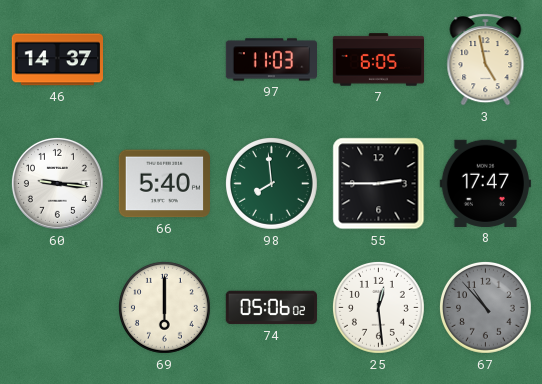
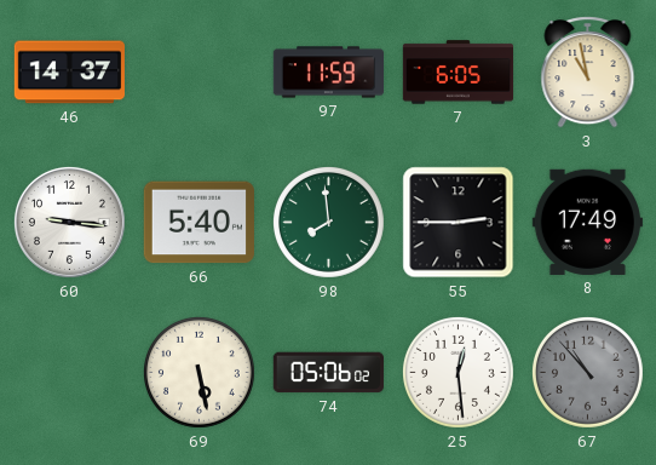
97: 11:03 -> 11:59
3: 4:58 -> 10:58
8: 17:47 -> 17:49
69: 6:00 -> 5:28
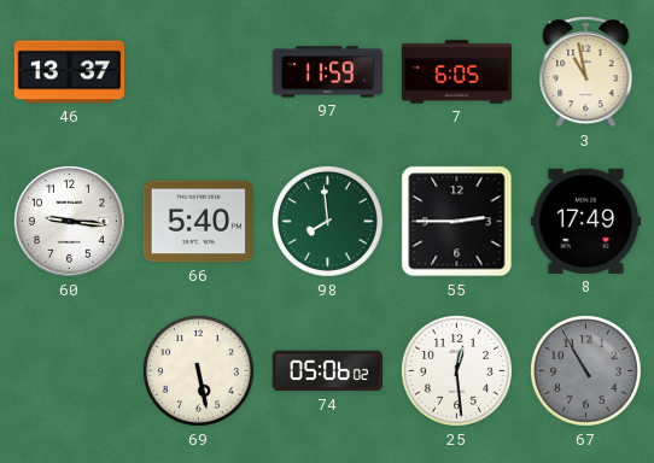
46: 14:37 -> 13:37
67: 10:53 -> 10:55
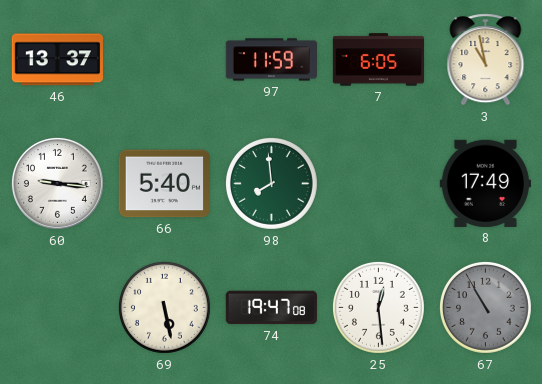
55: 2:45 -> none
74: 05:06 -> 19:47
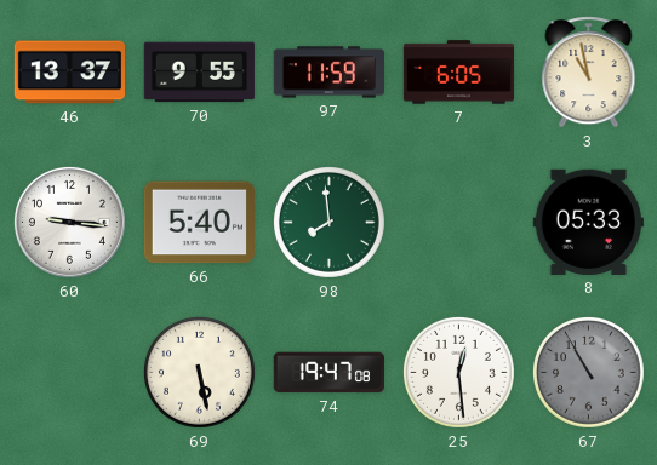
70: none -> 9:55
8: 17:49 -> 05:33
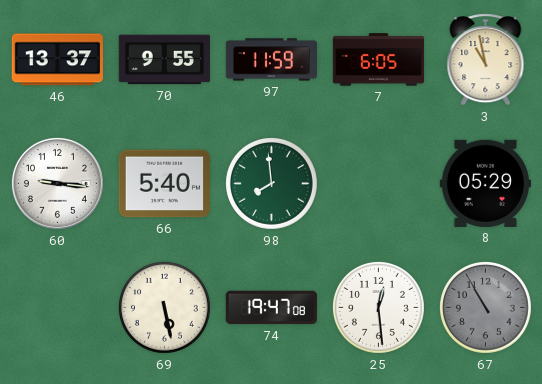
8: 05:33 -> 05:29
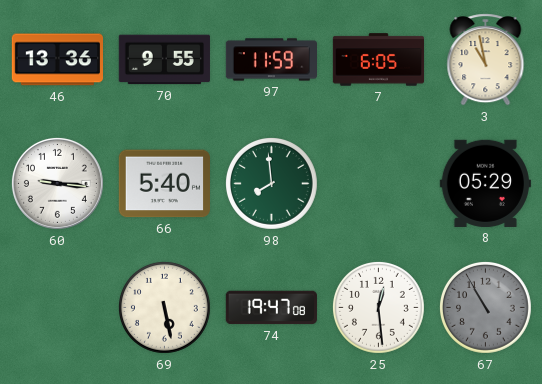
46: 13:37 -> 13:36
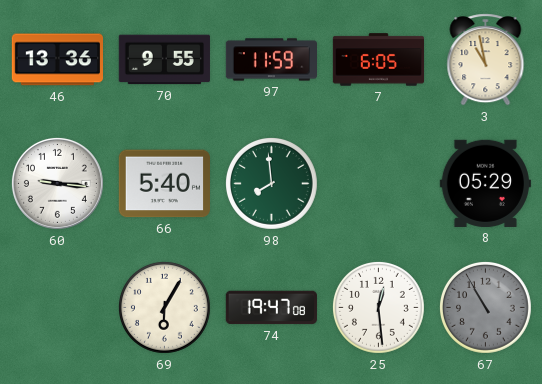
69: 5:28 -> 6:05
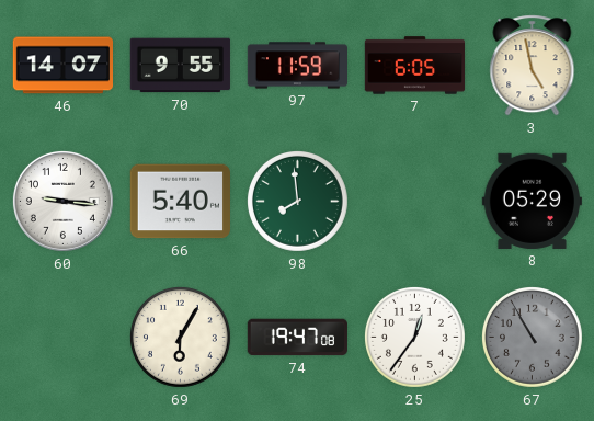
46: 13:36 -> 14:07
3: 10:58 -> 4:58
25: 12:29 -> 12:36
